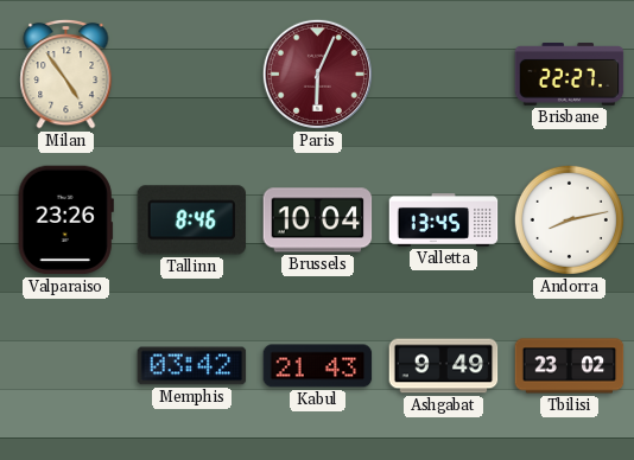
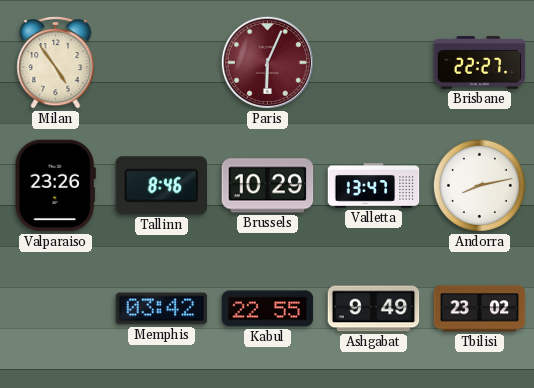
Brussels: 10:04 -> 10:29
Valletta: 13:45 -> 13:47
Kabul: 21:43 -> 22:55
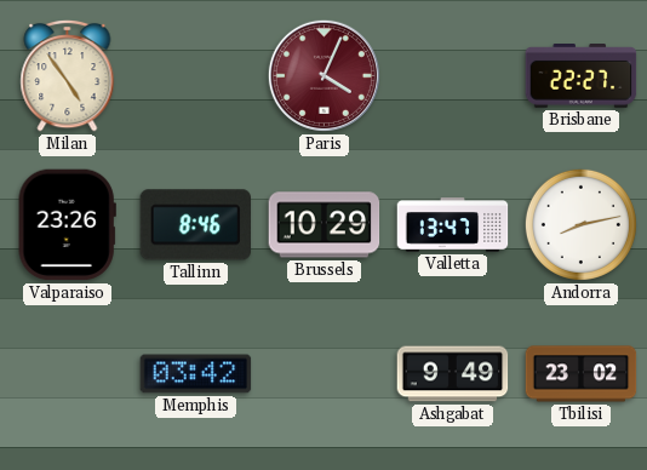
Paris: 6:04 -> 4:04
Kabul: 22:55 -> none
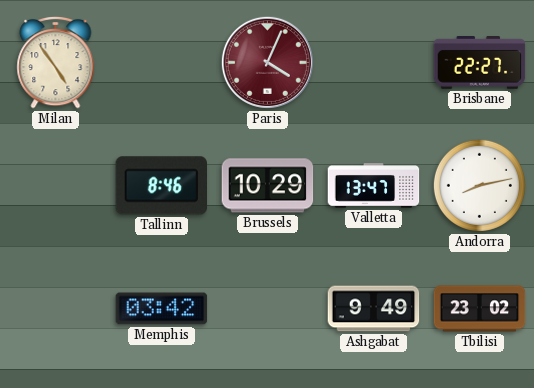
Valparaiso: 23:26 -> none
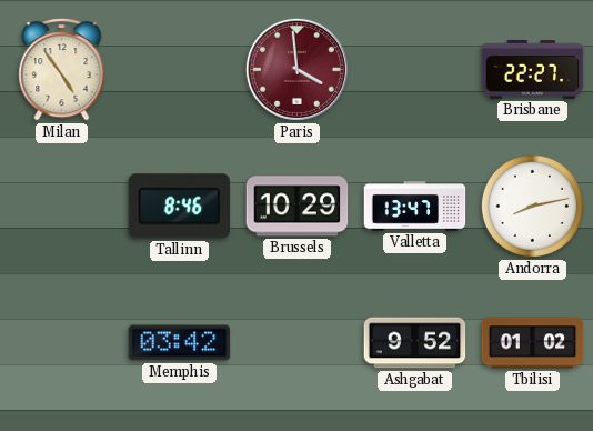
Paris: 4:04 -> 3:59
Ashgabat: 9:49 -> 9:52
Tbilisi: 23:02 -> 01:02
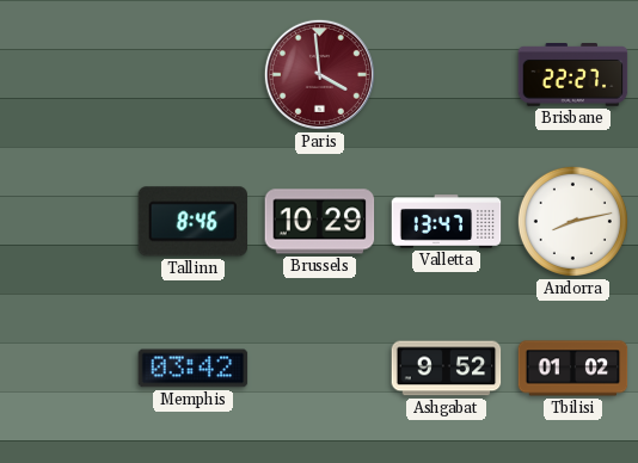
Milan: 4:54 -> none
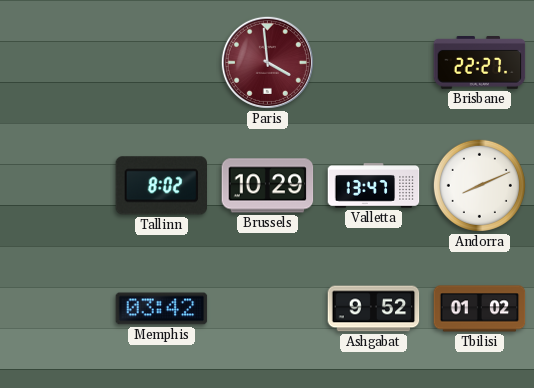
Tallinn: 8:46 -> 8:02
Andorra: 8:13 -> 8:11
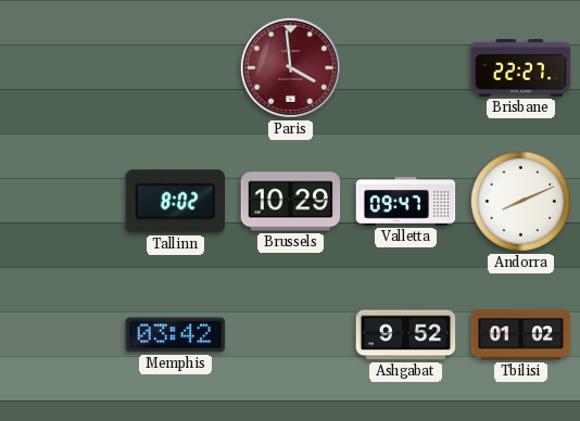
Valletta: 13:47 -> 09:47
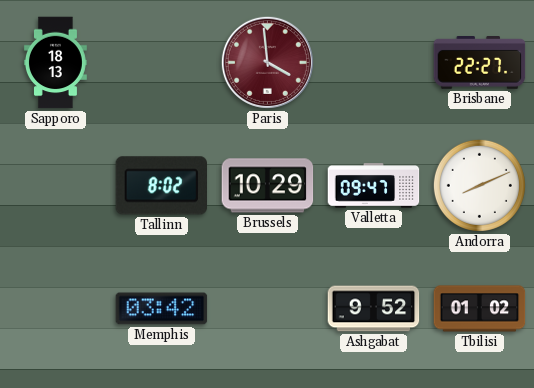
Sapporo: none -> 18:13
